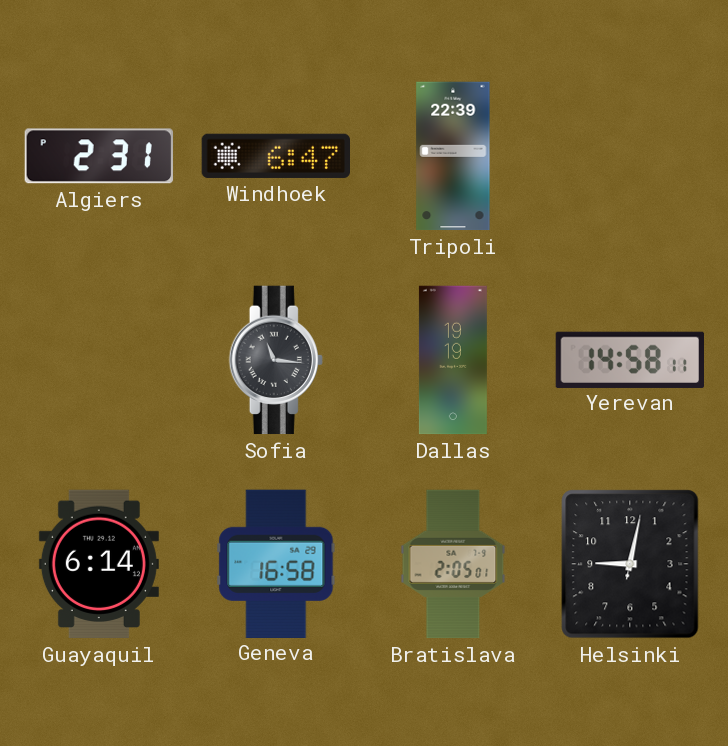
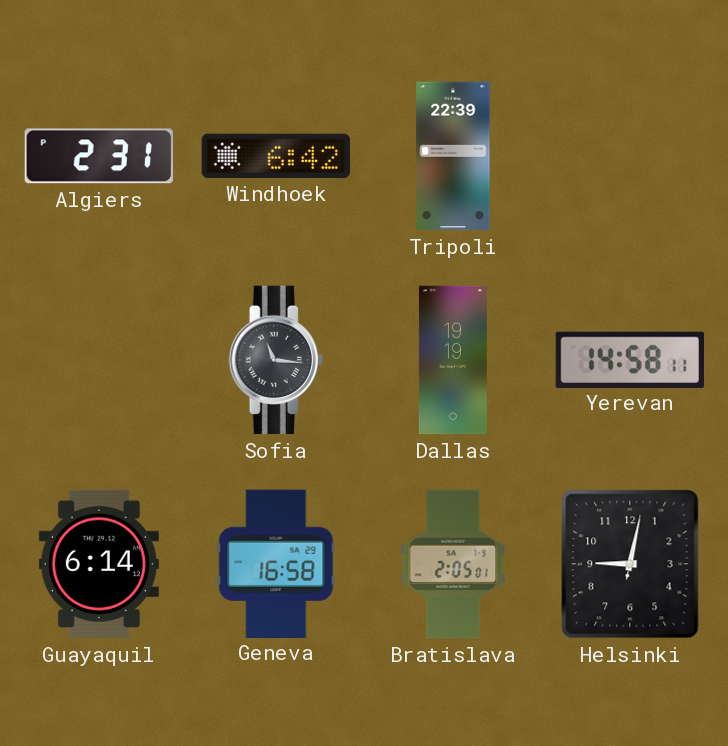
Windhoek: 6:47 -> 6:42
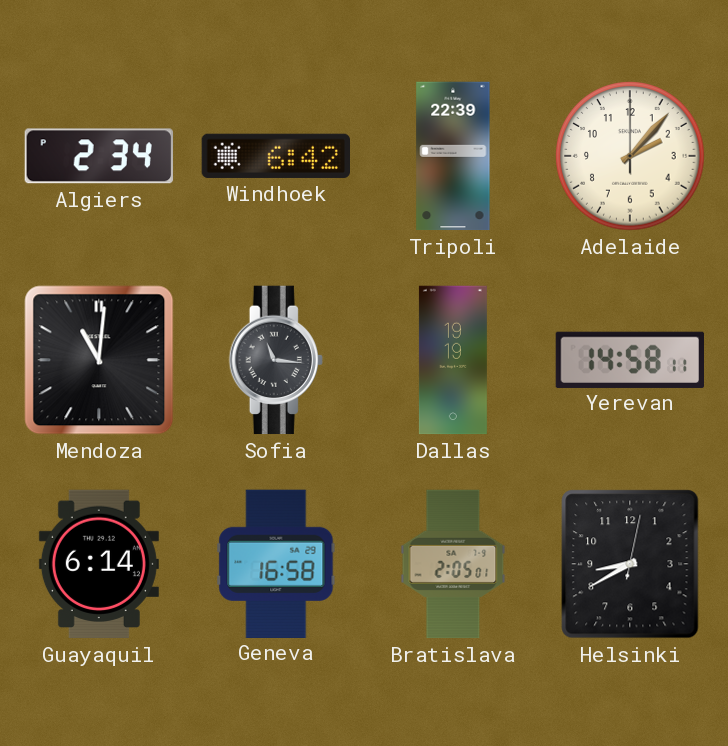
Algiers: 2:31 -> 2:34
Adelaide: none -> 2:07
Mendoza: none -> 11:01
Helsinki: 9:02 -> 8:40
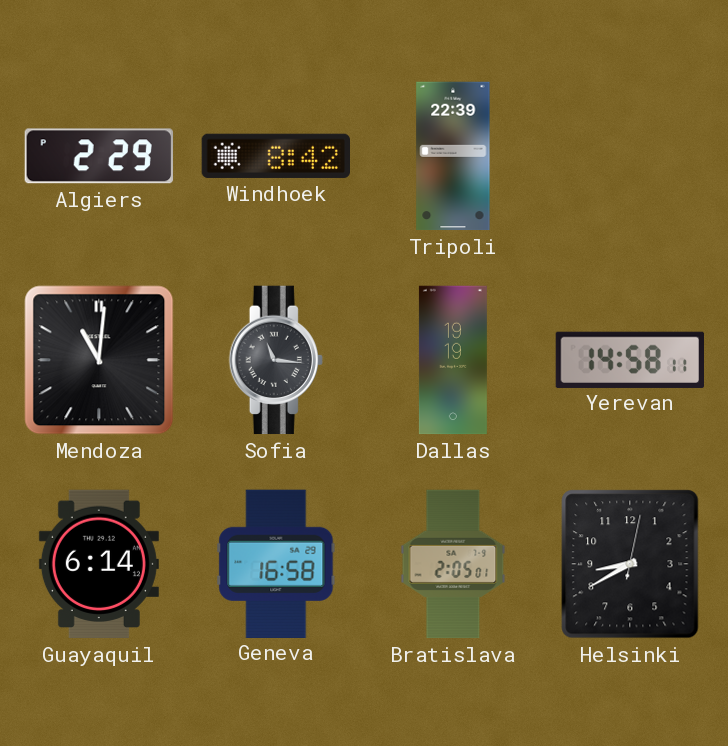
Algiers: 2:34 -> 2:29
Windhoek: 6:42 -> 8:42
Adelaide: 2:07 -> none
